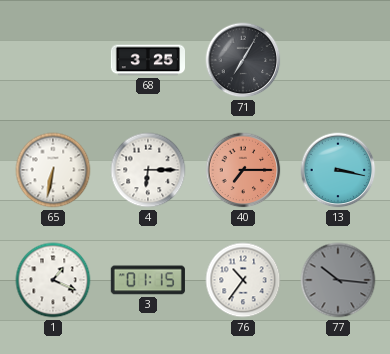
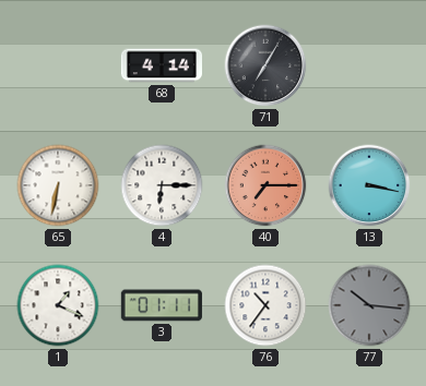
68: 3:25 -> 4:14
3: 01:15 -> 01:11
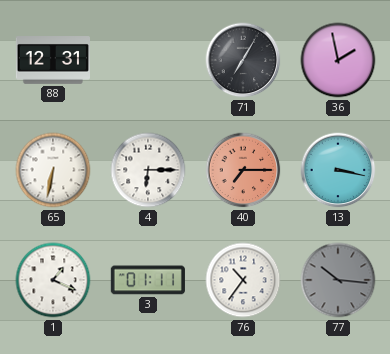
88: none -> 12:31
68: 4:14 -> none
36: none -> 1:58
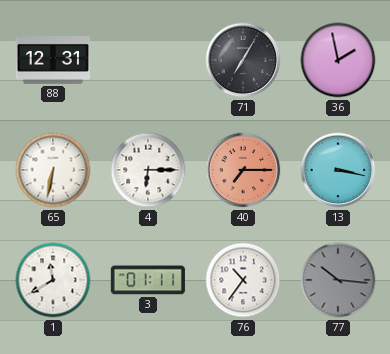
1: 1:19 -> 11:40
